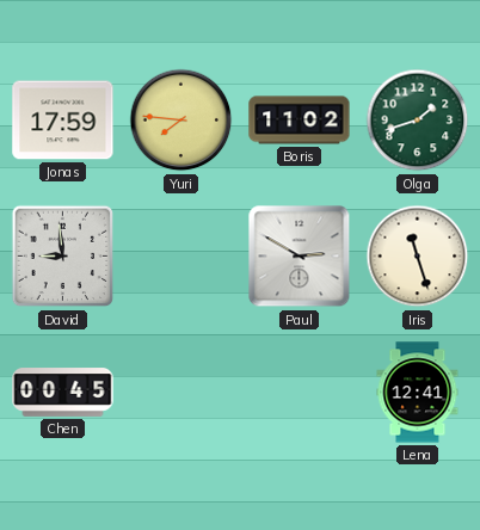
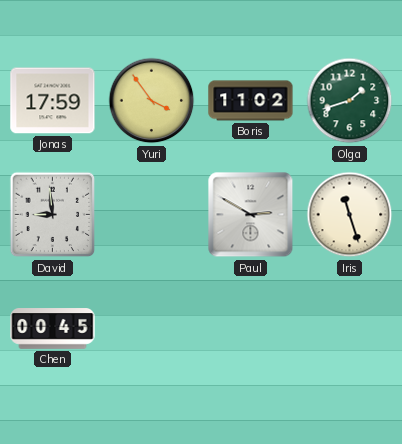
Yuri: 7:46 -> 3:54
Lena: 12:41 -> none
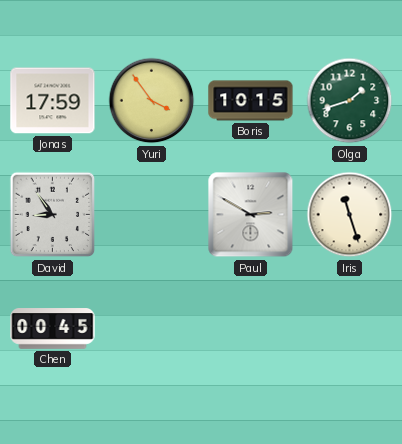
Boris: 11:02 -> 10:15
David: 8:59 -> 8:54
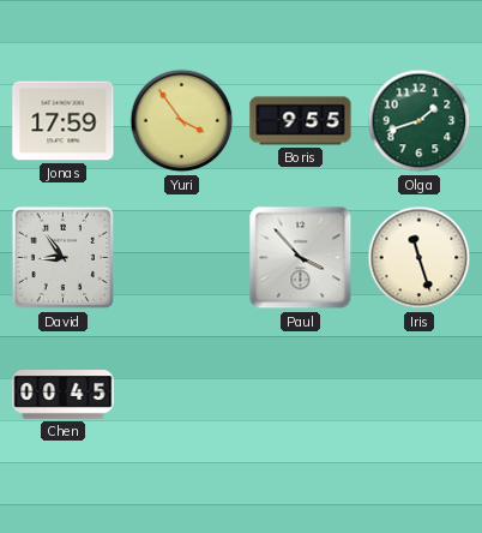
Boris: 10:15 -> 9:55
Paul: 2:50 -> 3:53
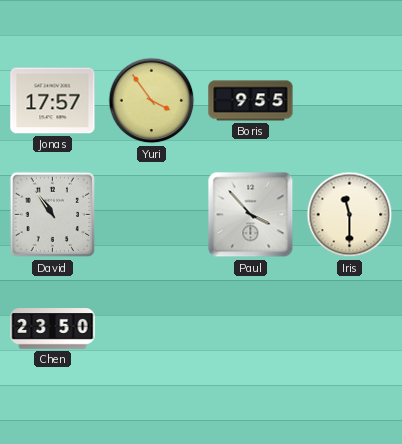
Jonas: 17:59 -> 17:57
Olga: 1:42 -> none
David: 8:54 -> 10:54
Iris: 11:27 -> 11:30
Chen: 00:45 -> 23:50
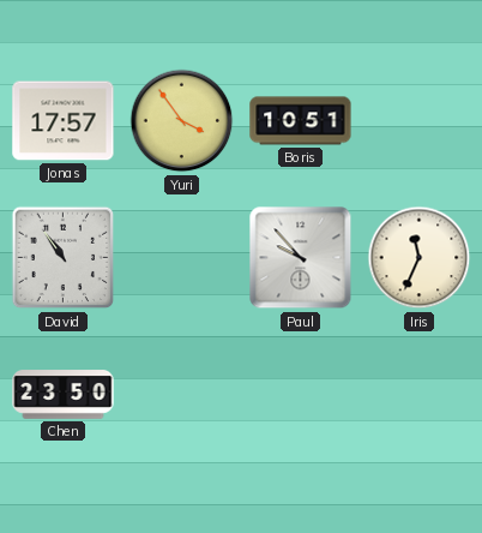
Boris: 9:55 -> 10:51
Paul: 3:53 -> 9:53
Iris: 11:30 -> 11:34
